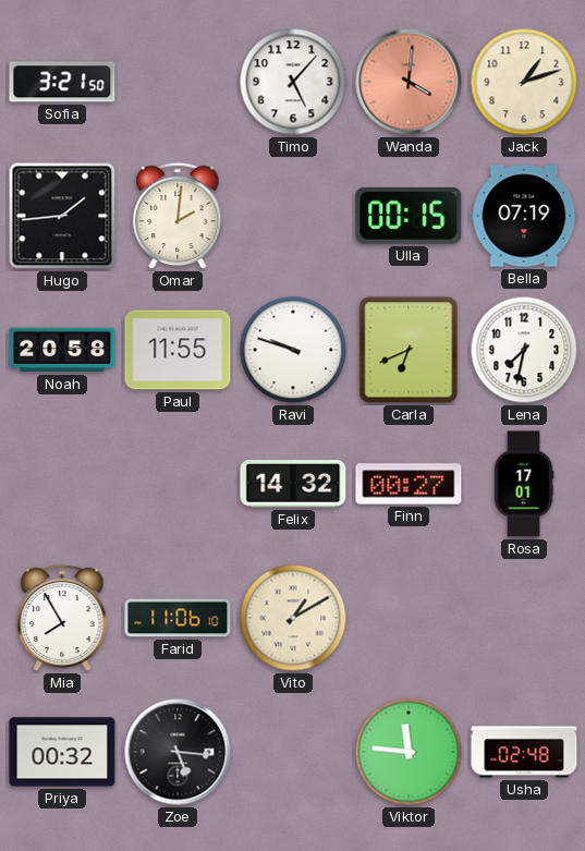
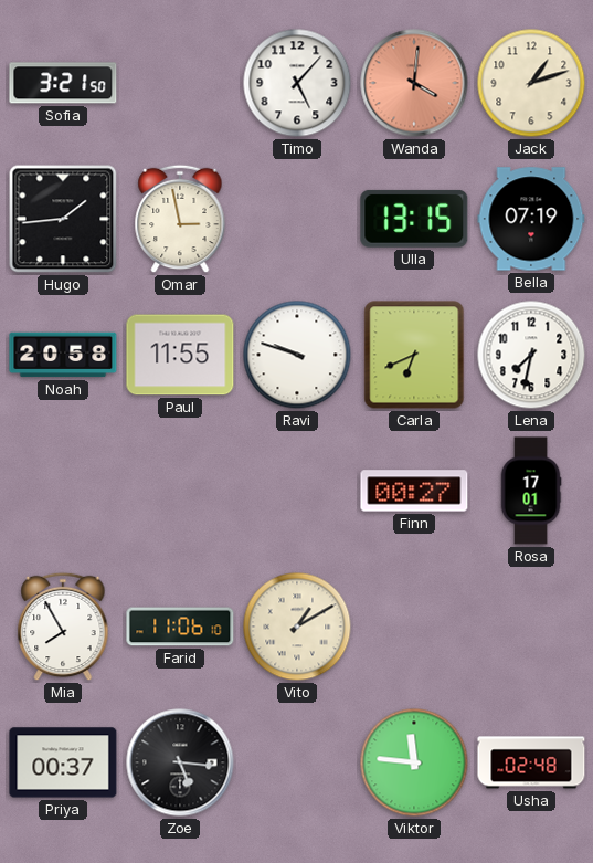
Omar: 2:01 -> 2:58
Ulla: 00:15 -> 13:15
Felix: 14:32 -> none
Priya: 00:32 -> 00:37
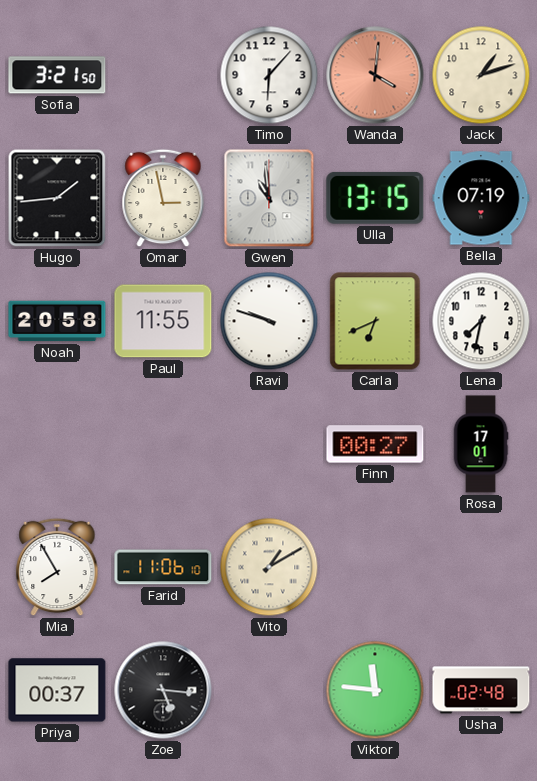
Timo: 5:07 -> 6:07
Gwen: none -> 10:59
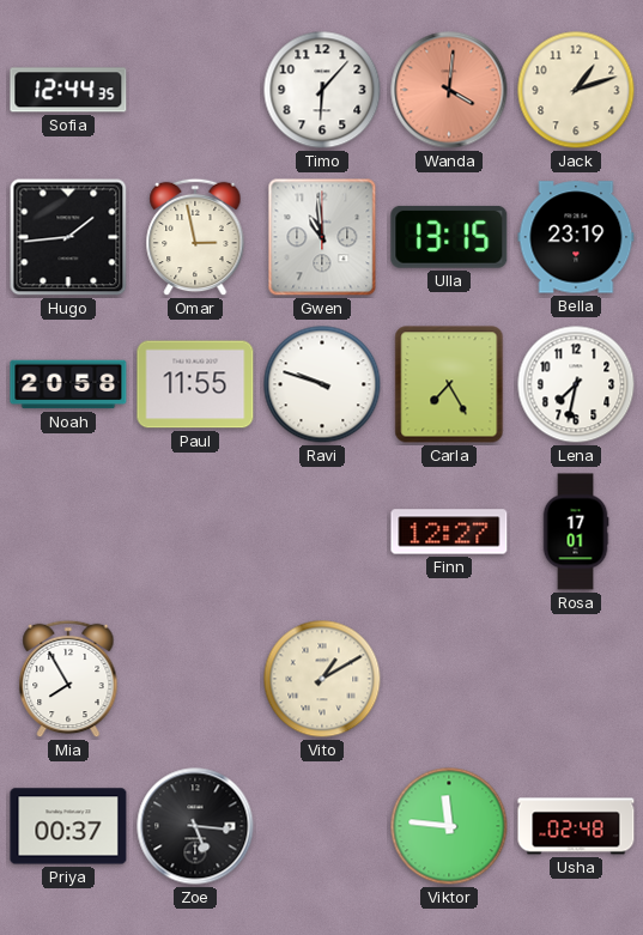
Sofia: 3:21 -> 12:44
Bella: 07:19 -> 23:19
Carla: 6:41 -> 7:25
Finn: 00:27 -> 12:27
Farid: 11:06 -> none
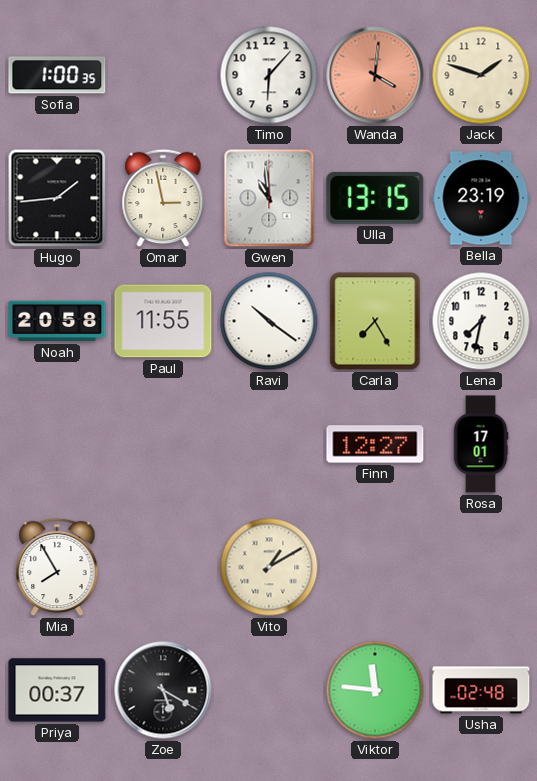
Sofia: 12:44 -> 1:00
Jack: 1:12 -> 1:48
Ravi: 9:48 -> 10:21
Zoe: 5:16 -> 5:20
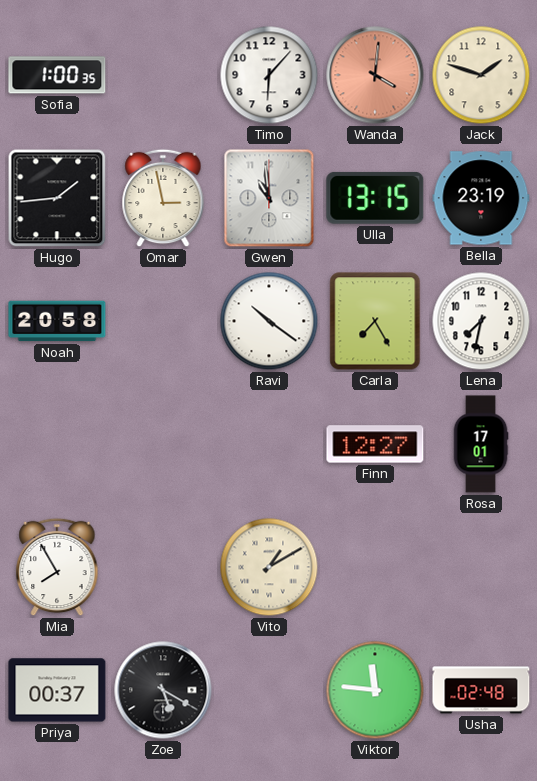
Paul: 11:55 -> none
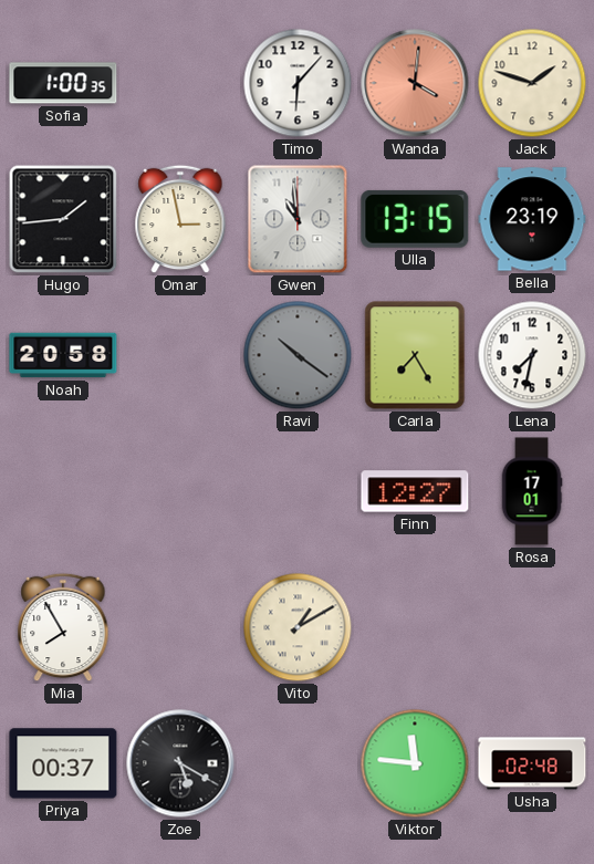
Ravi dial: white -> grey
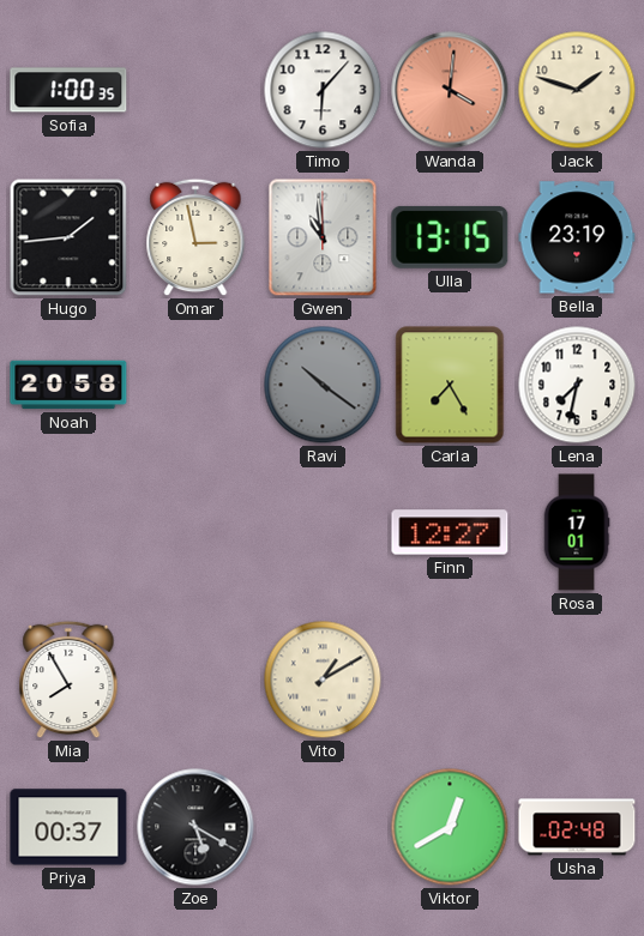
Viktor: 11:46 -> 12:40
